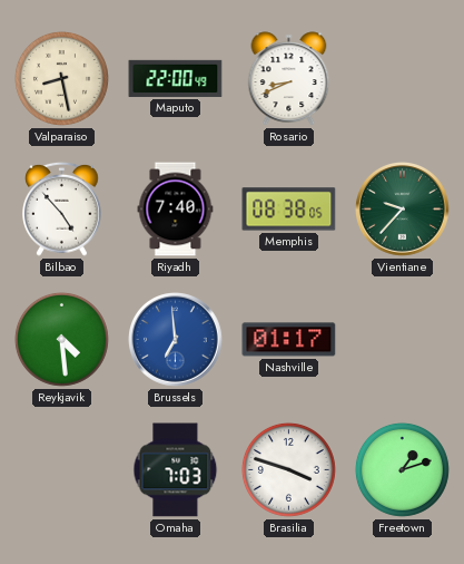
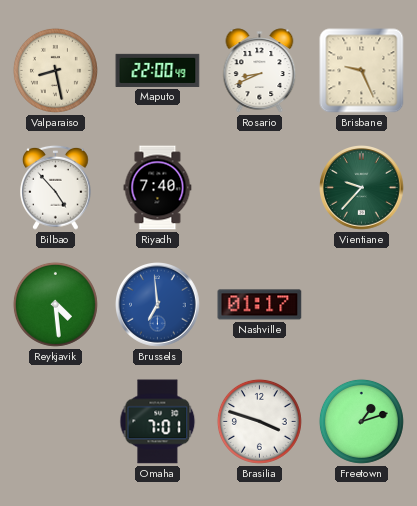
Brisbane: none -> 9:26
Memphis: 08:38 -> none
Omaha: 7:03 -> 7:01
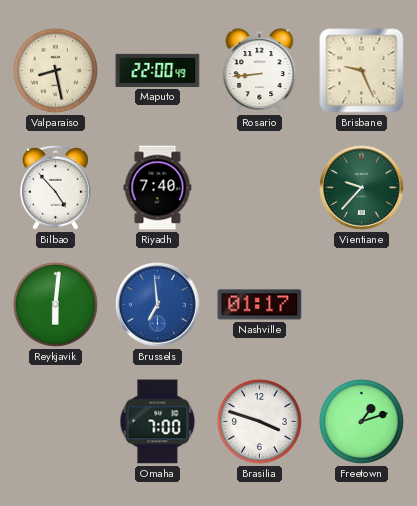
Rosario: 8:41 -> 8:44
Reykjavik: 4:29 -> 6:01
Omaha: 7:01 -> 7:00
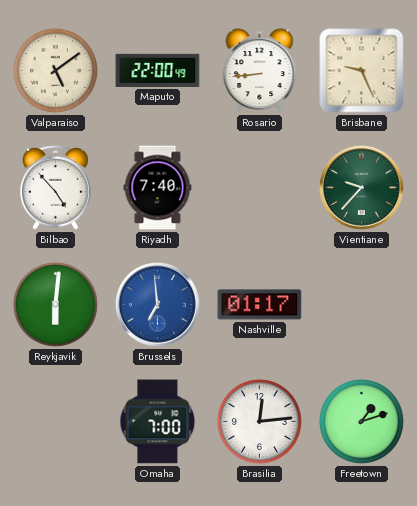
Valparaiso: 8:28 -> 5:09
Brasilia: 3:48 -> 12:14
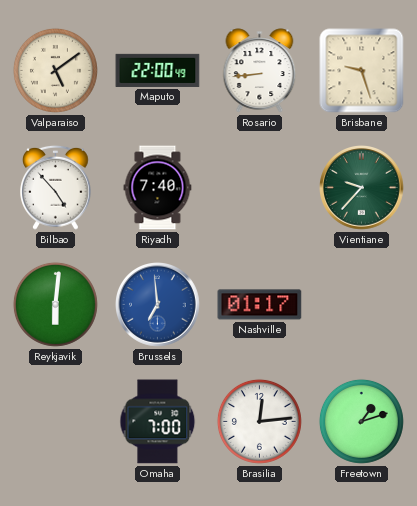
Brisbane: 9:26 -> 9:27
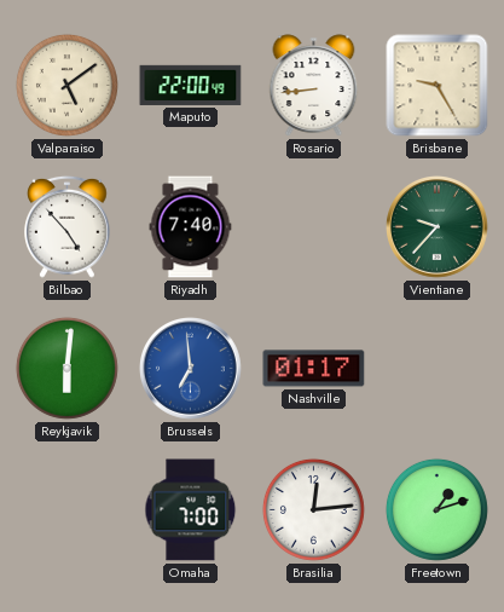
Brisbane: 9:27 -> 9:25
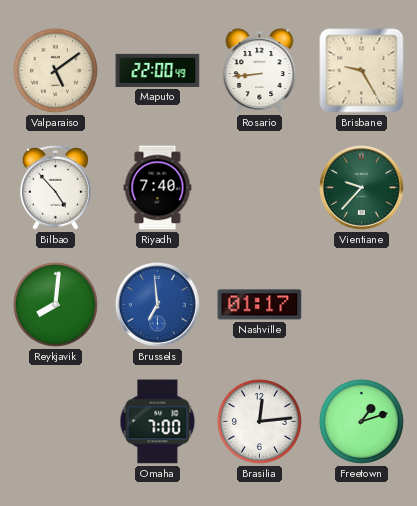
Reykjavik: 6:01 -> 8:01
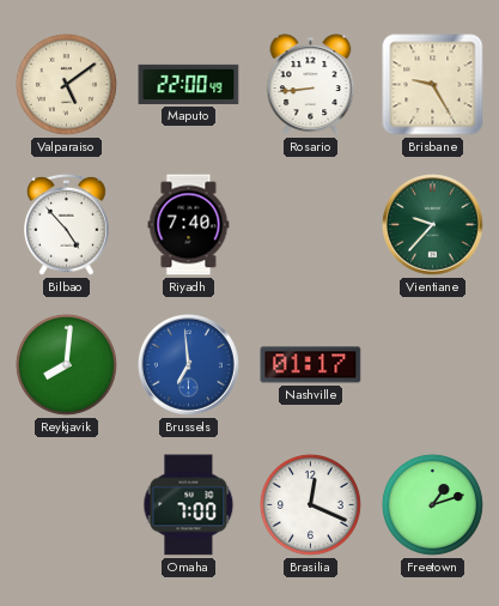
Brasilia: 12:14 -> 12:19
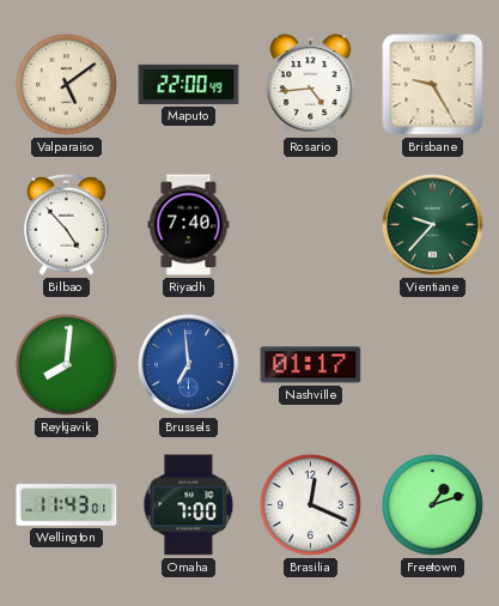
Rosario: 8:44 -> 4:44
Wellington: none -> 11:43
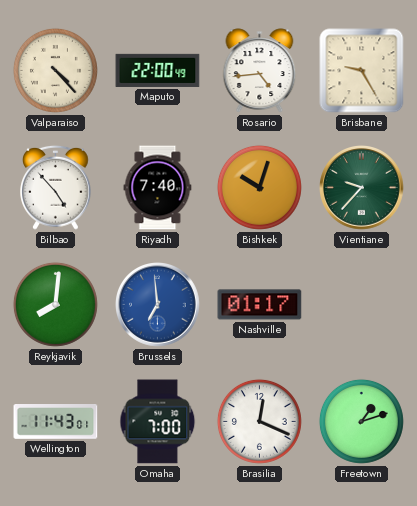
Valparaiso: 5:09 -> 4:23
Bishkek: none -> 10:03
